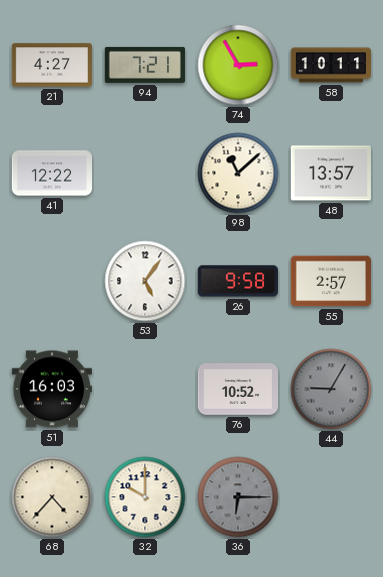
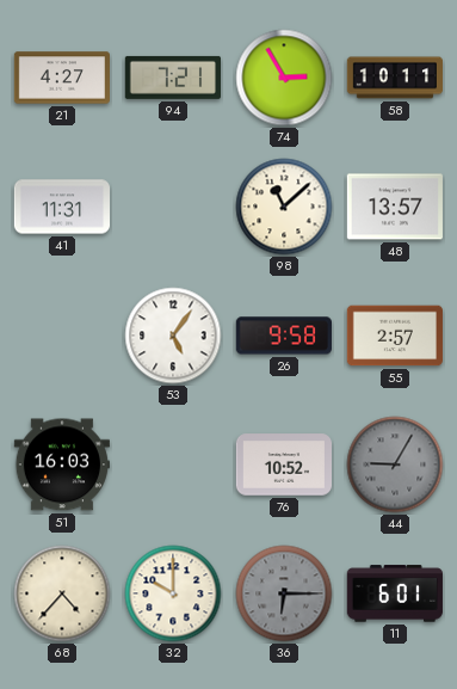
41: 12:22 -> 11:31
11: none -> 6:01
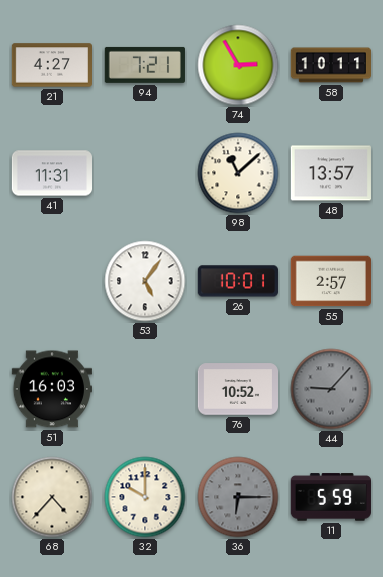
26: 9:58 -> 10:01
44: 9:05 -> 9:07
11: 6:01 -> 5:59
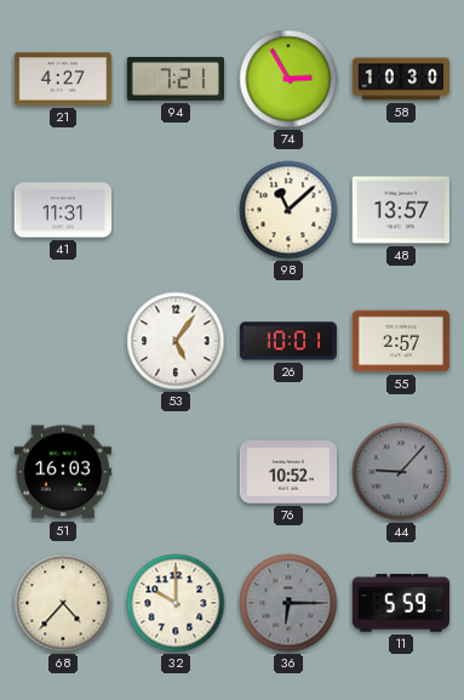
58: 10:11 -> 10:30
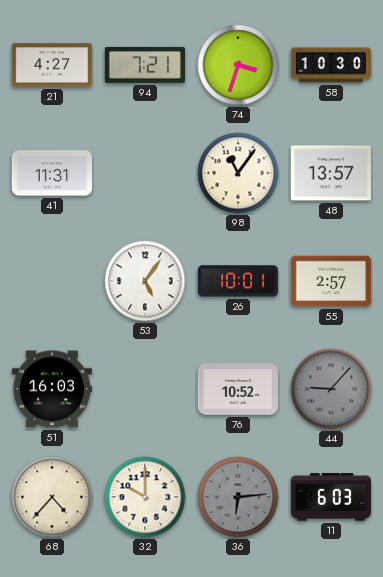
74: 2:55 -> 3:33
98: 11:08 -> 11:06
36: 6:15 -> 6:14
11: 5:59 -> 6:03
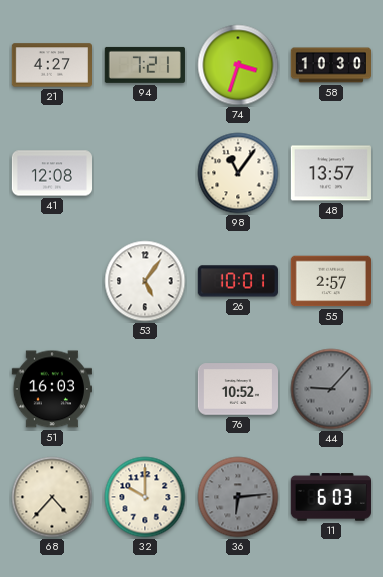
41: 11:31 -> 12:08
